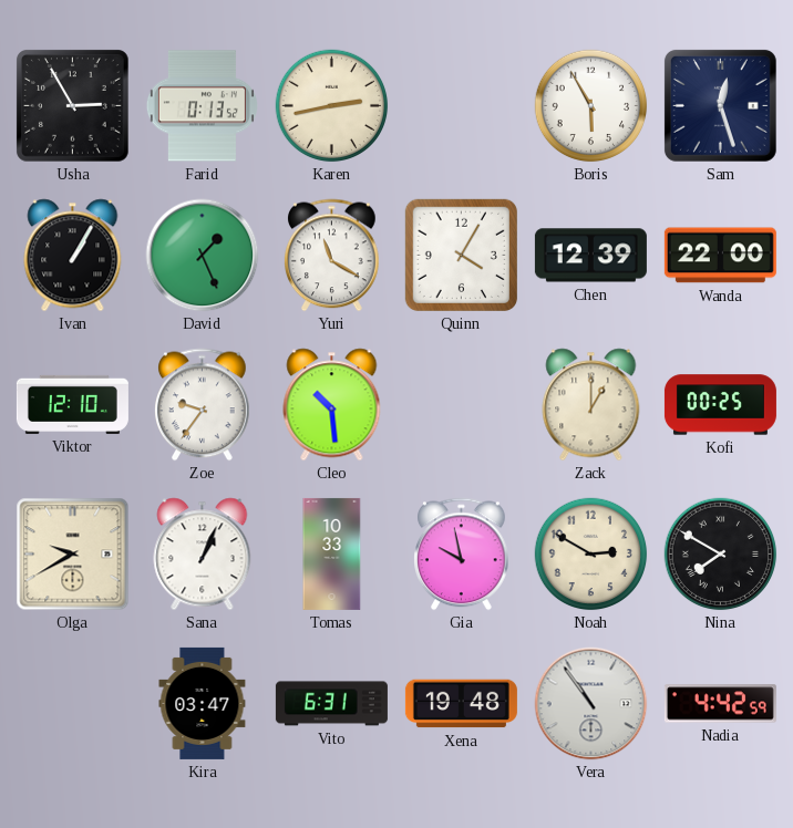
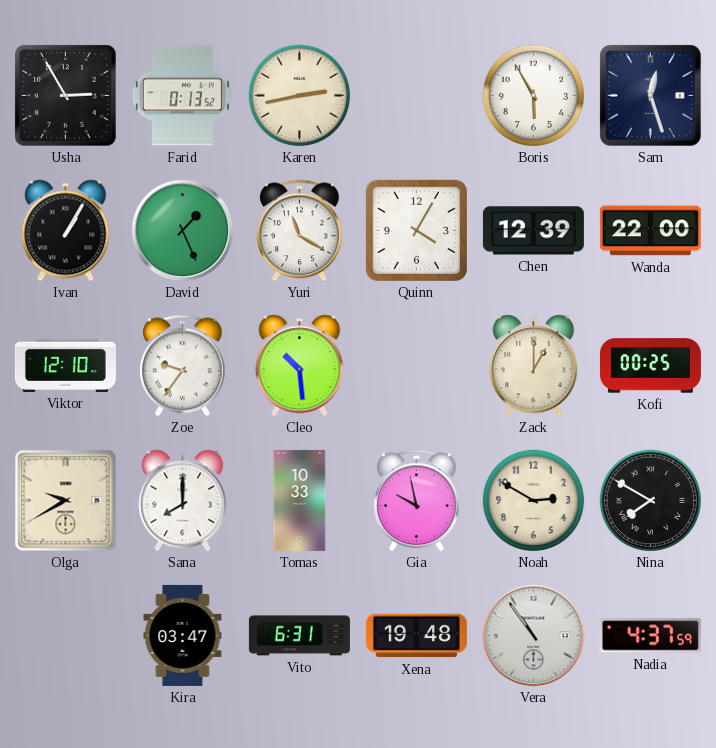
Sana: 1:04 -> 8:00
Nadia: 4:42 -> 4:37
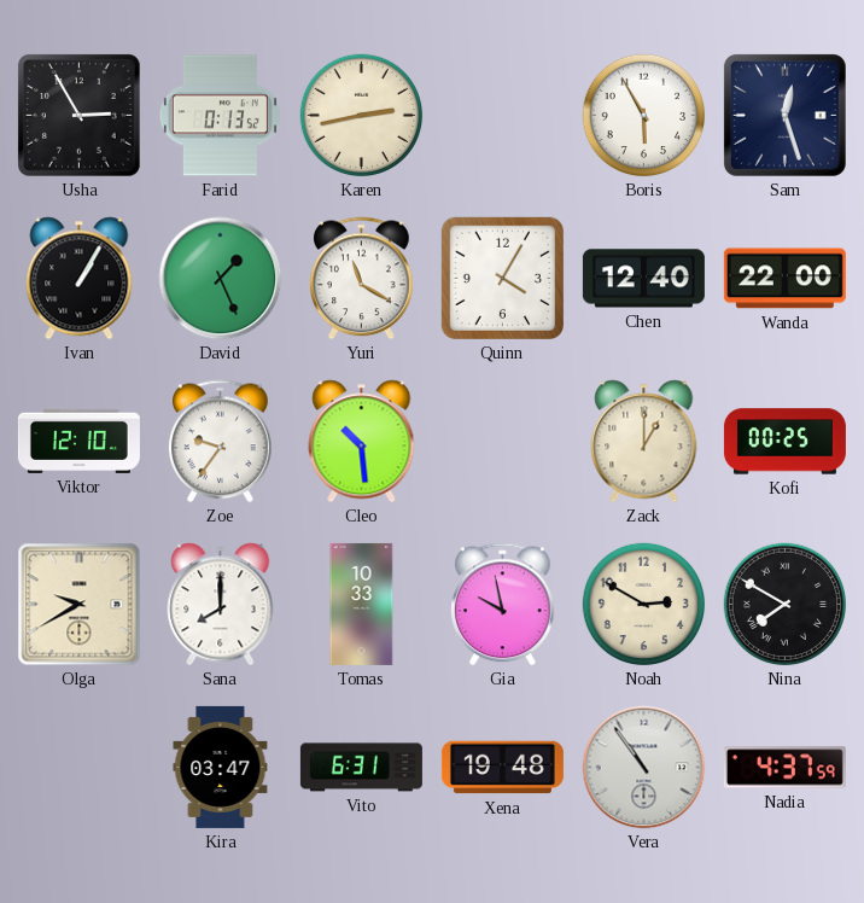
Chen: 12:39 -> 12:40
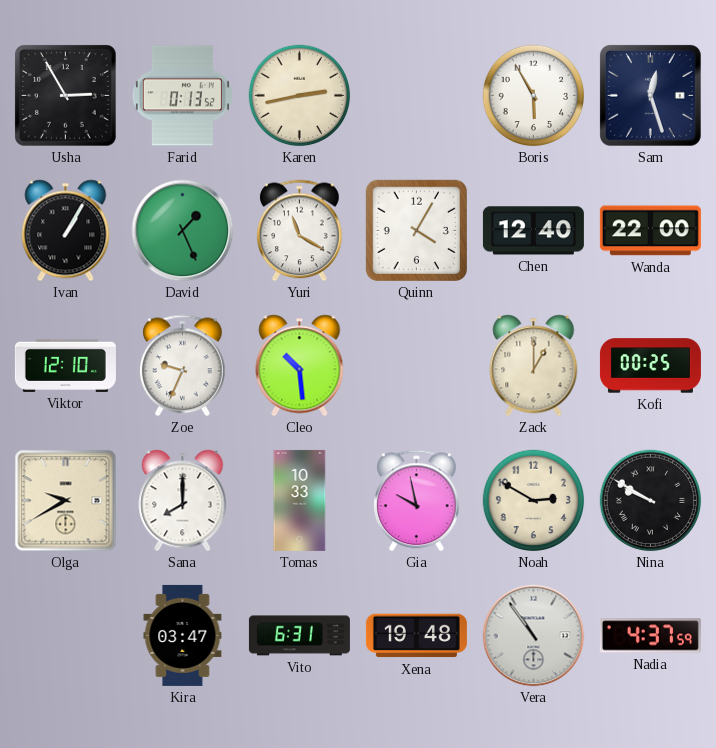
Zoe: 9:36 -> 9:34
Nina: 7:50 -> 9:50
